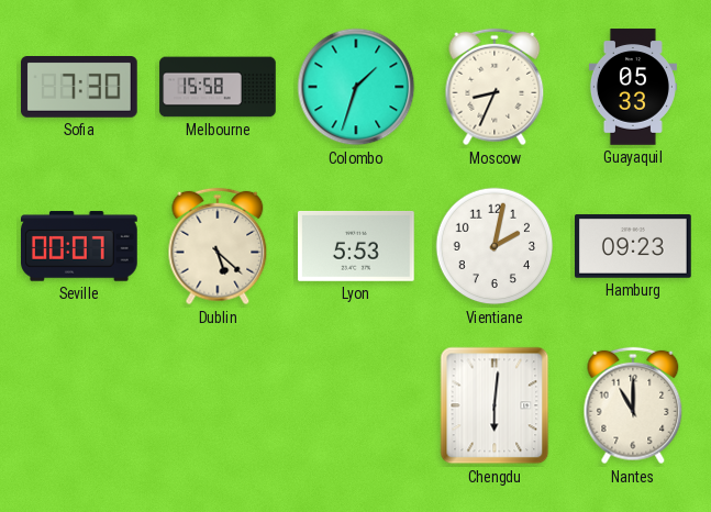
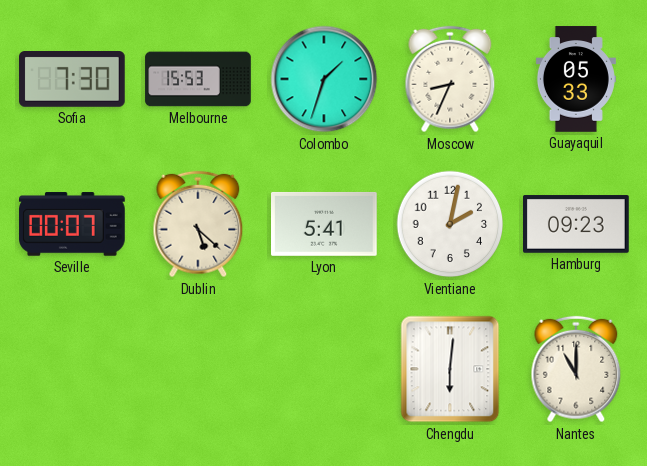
Melbourne: 15:58 -> 15:53
Lyon: 5:53 -> 5:41
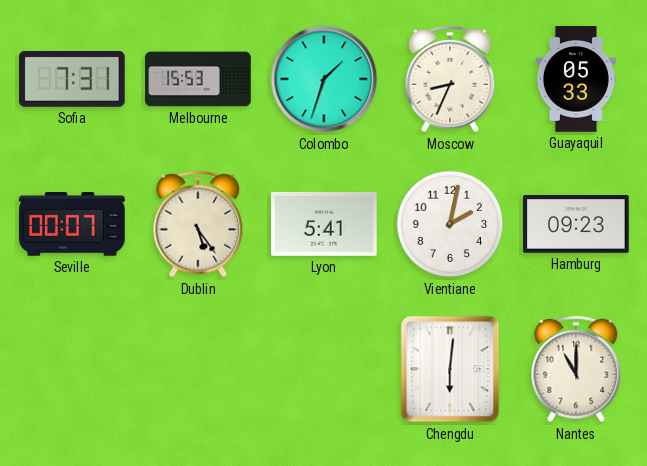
Sofia: 7:30 -> 7:31
Dublin: 5:22 -> 5:24
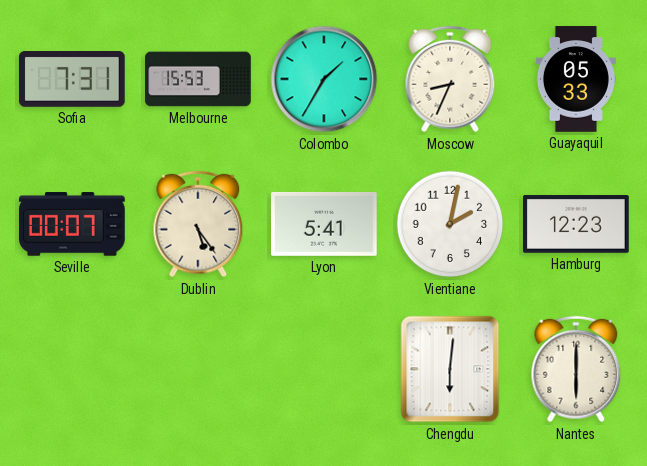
Colombo: 1:33 -> 1:35
Hamburg: 09:23 -> 12:23
Nantes: 11:00 -> 6:00
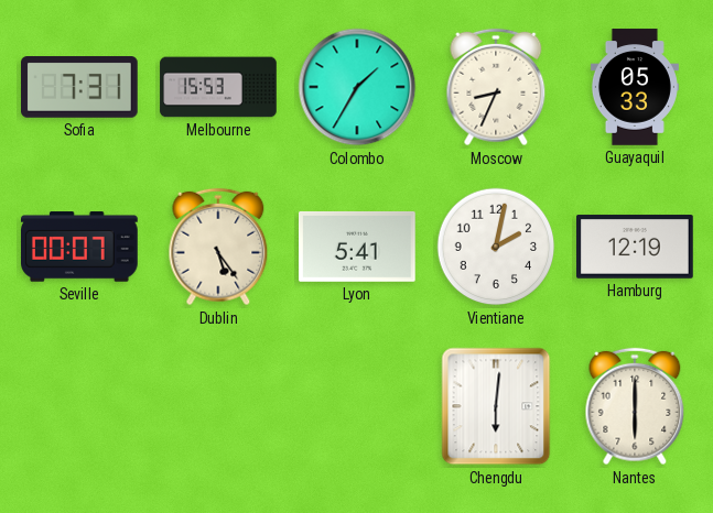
Hamburg: 12:23 -> 12:19
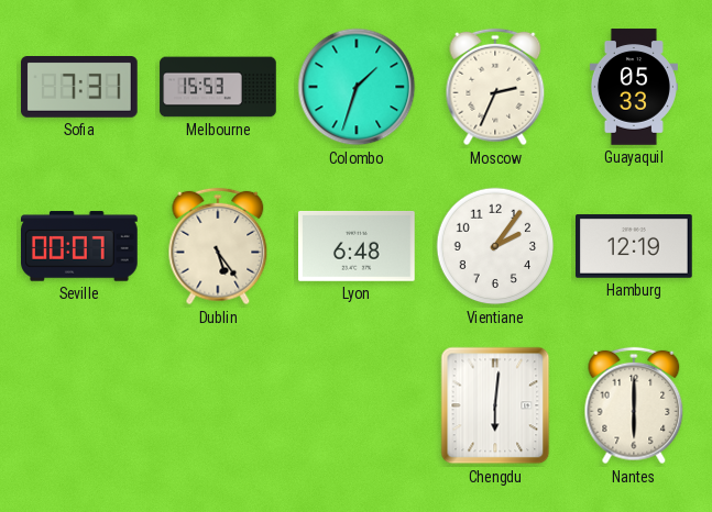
Colombo: 1:35 -> 1:33
Moscow: 8:34 -> 2:34
Lyon: 5:41 -> 6:48
Vientiane: 2:02 -> 2:06
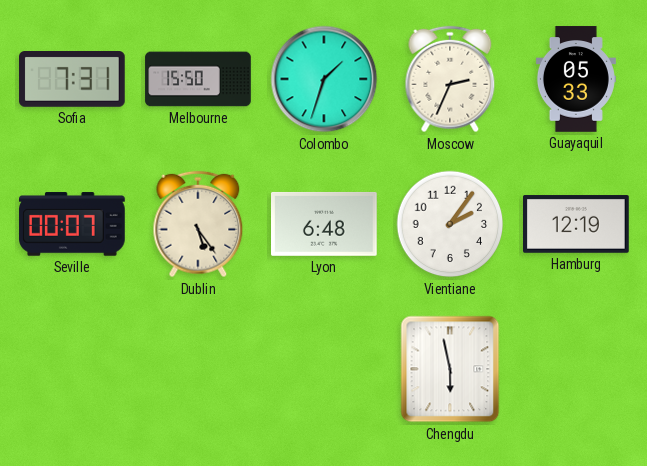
Melbourne: 15:53 -> 15:50
Chengdu: 6:01 -> 5:58
Nantes: 6:00 -> none
